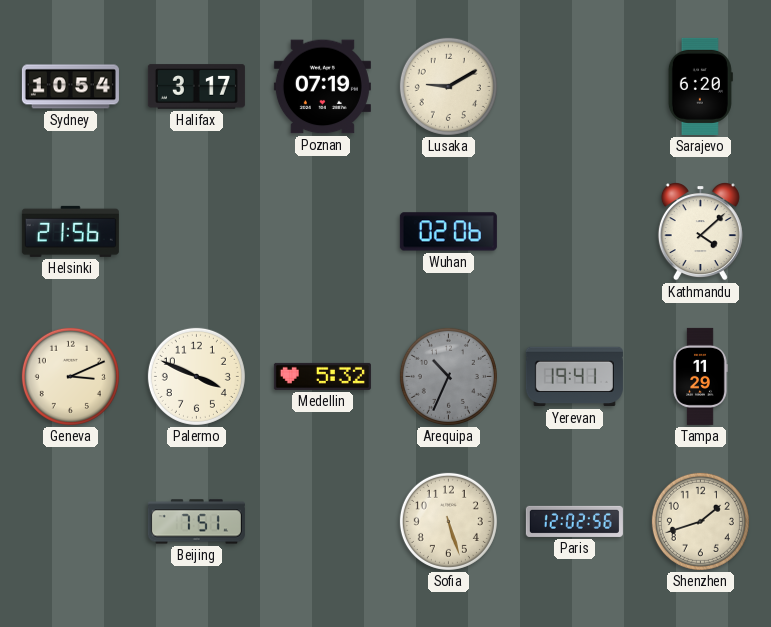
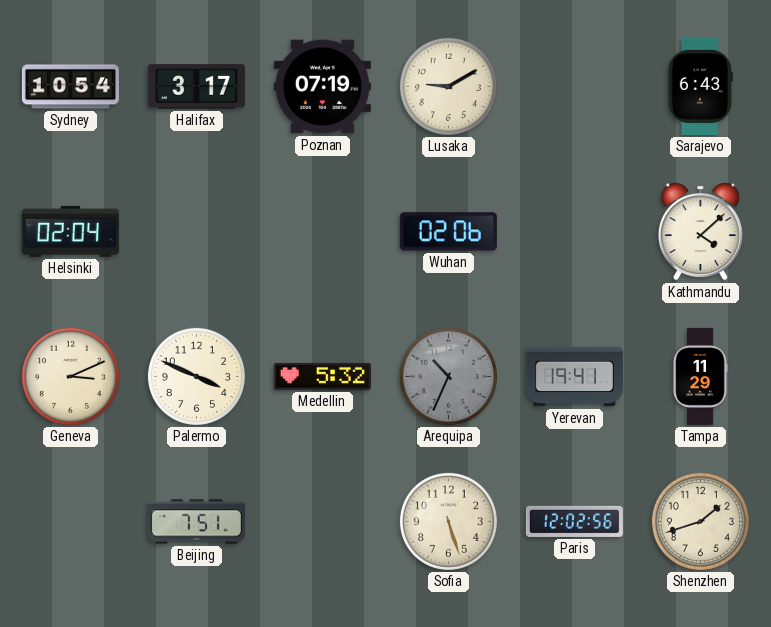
Sarajevo: 6:20 -> 6:43
Helsinki: 21:56 -> 02:04
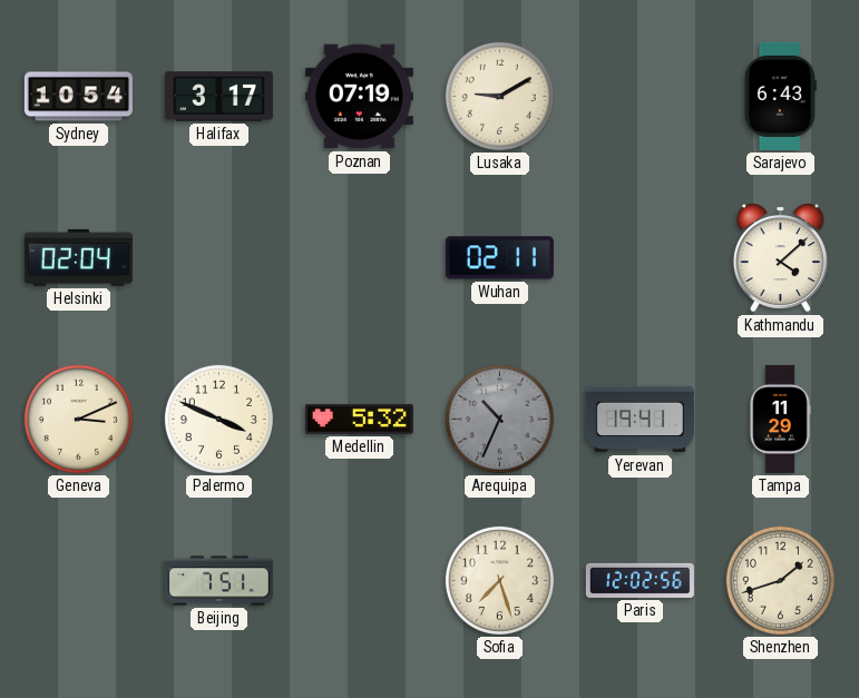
Wuhan: 02:06 -> 02:11
Sofia: 5:27 -> 7:27
